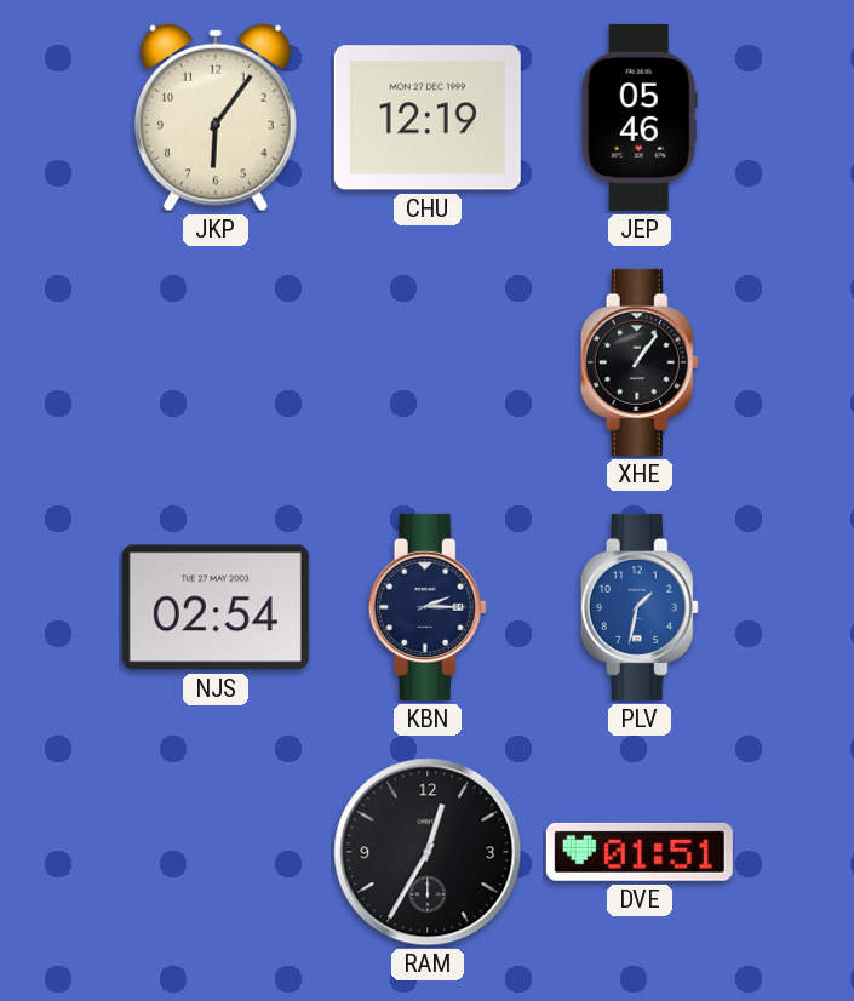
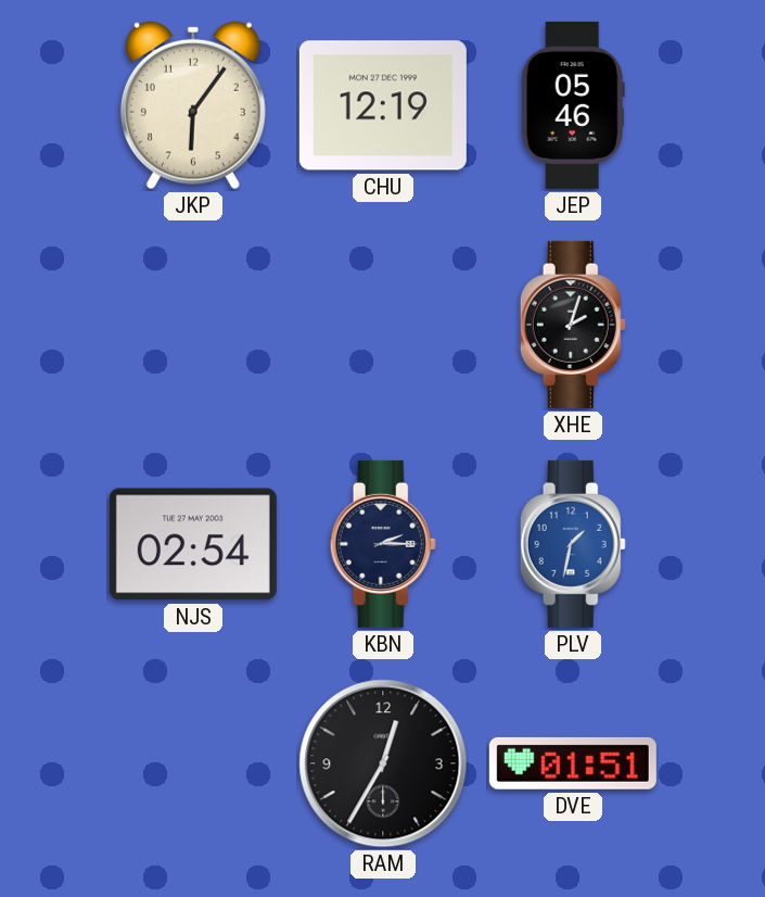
XHE: 1:06 -> 2:03
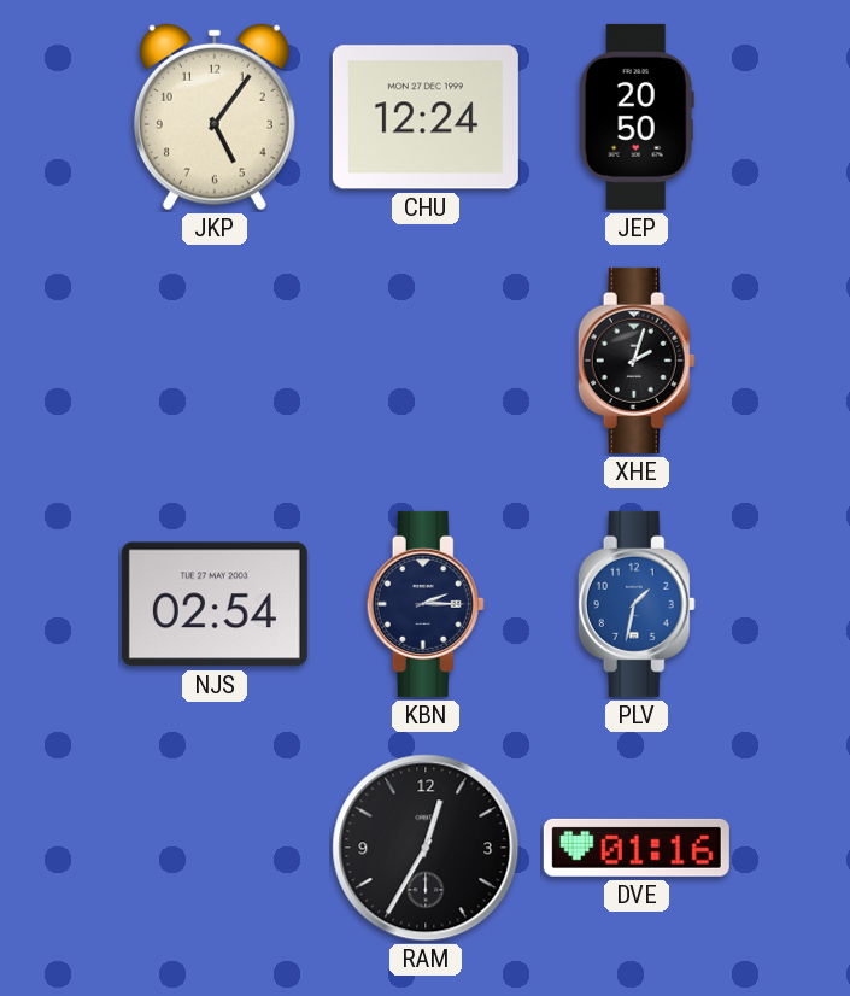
JKP: 6:06 -> 5:06
CHU: 12:19 -> 12:24
JEP: 05:46 -> 20:50
DVE: 01:51 -> 01:16
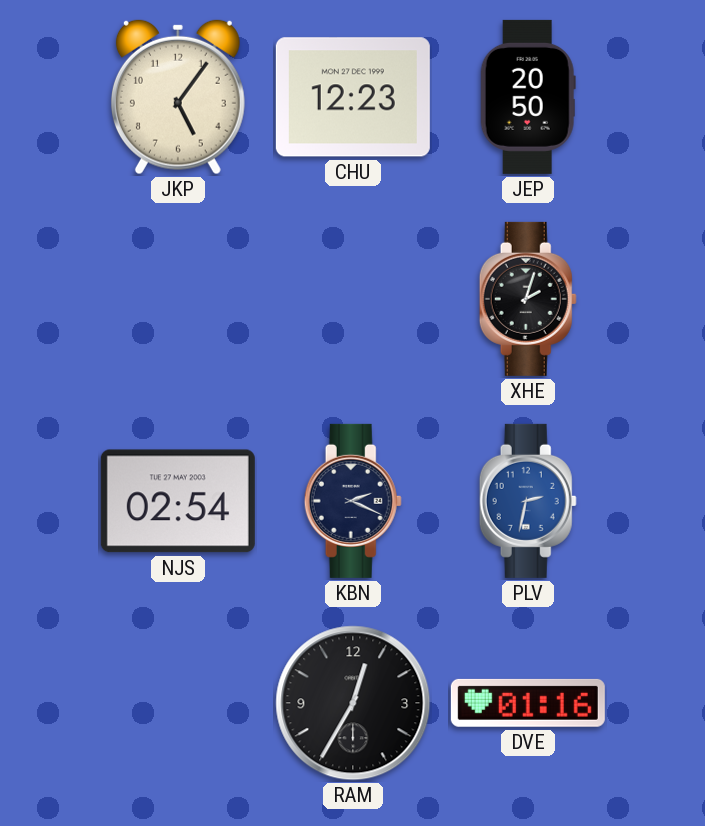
CHU: 12:24 -> 12:23
KBN: 2:15 -> 2:19
PLV: 1:32 -> 2:32
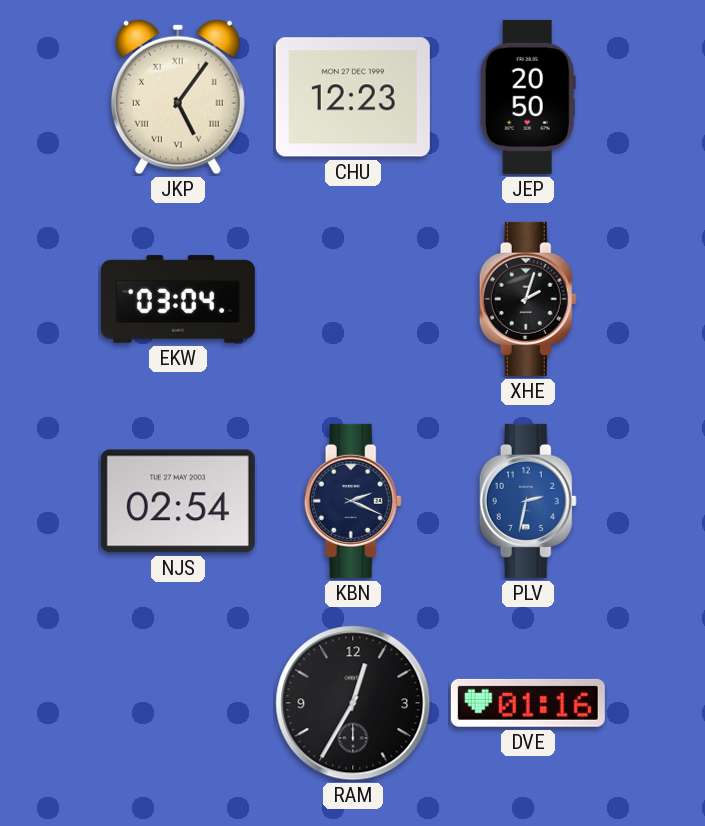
JKP numerals: Arabic -> Roman
EKW: none -> 03:04
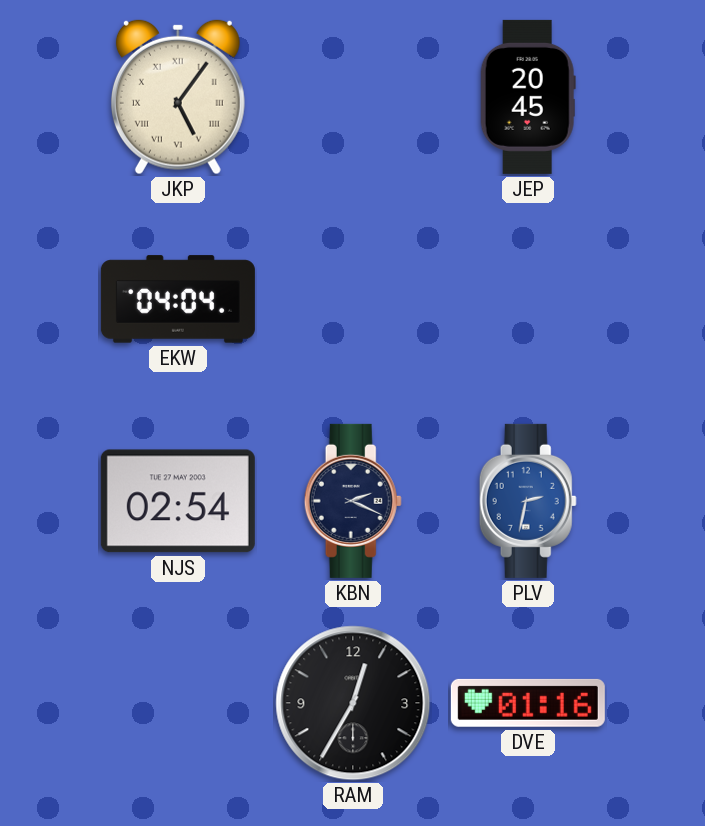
CHU: 12:23 -> none
JEP: 20:50 -> 20:45
EKW: 03:04 -> 04:04
XHE: 2:03 -> none
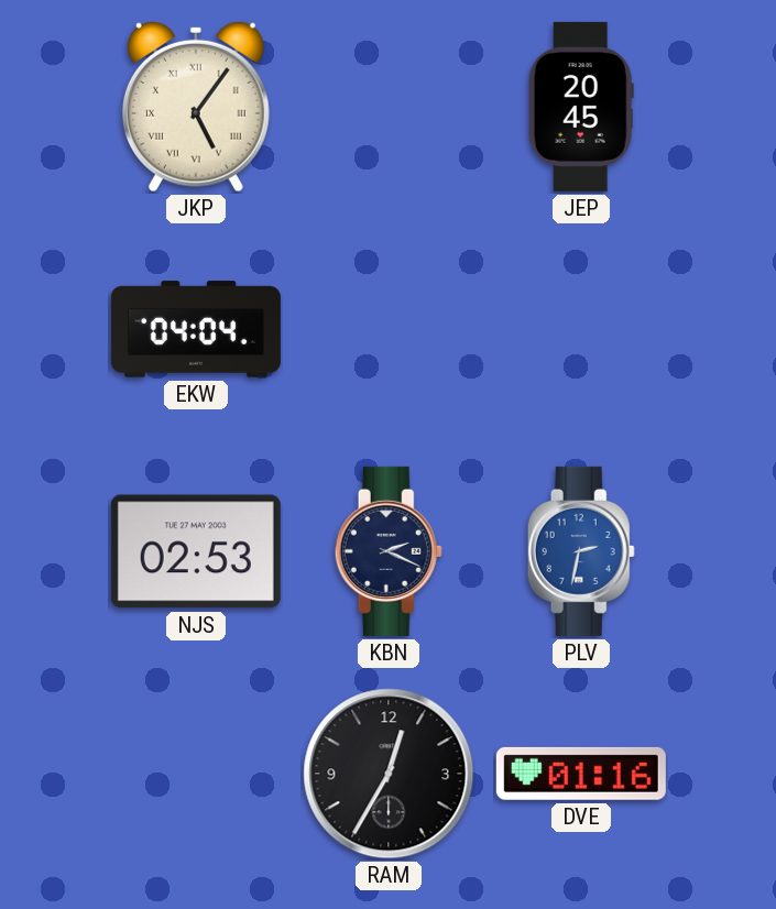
NJS: 02:54 -> 02:53
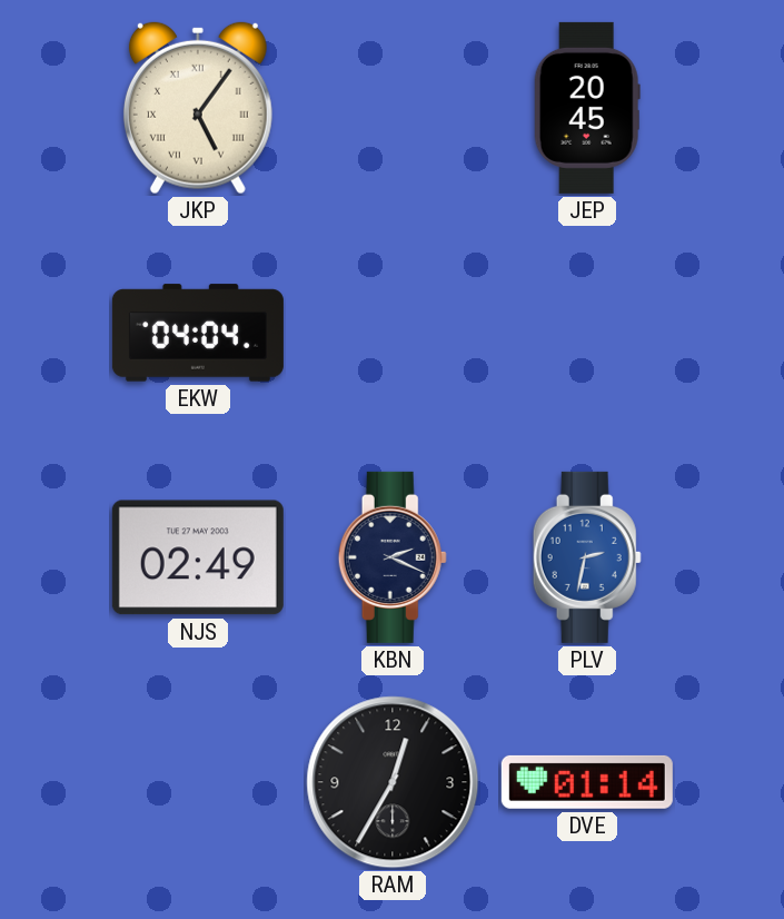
NJS: 02:53 -> 02:49
DVE: 01:16 -> 01:14
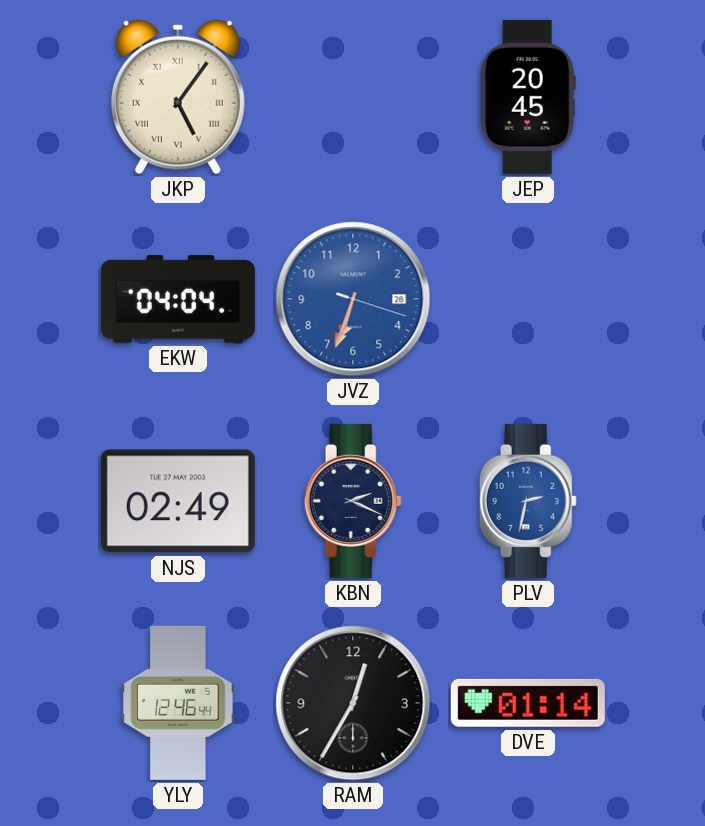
JVZ: none -> 6:33
YLY: none -> 12:46
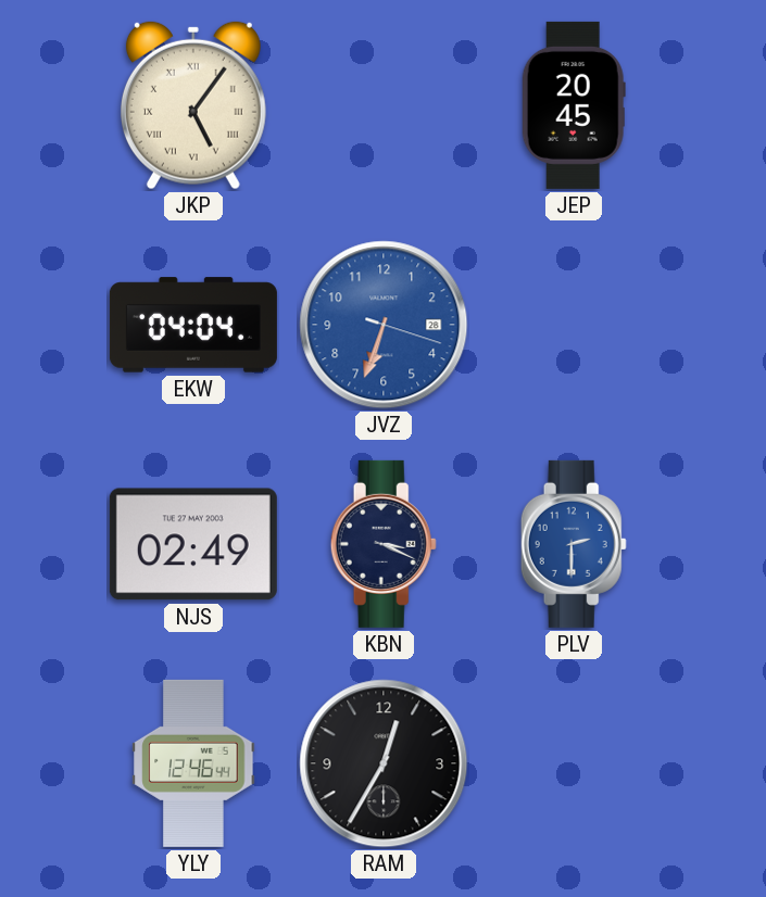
KBN: 2:19 -> 3:19
PLV: 2:32 -> 2:30
DVE: 01:14 -> none
